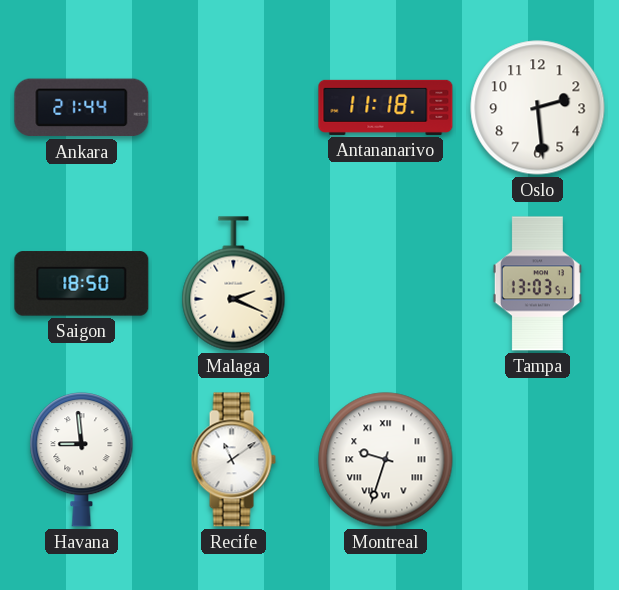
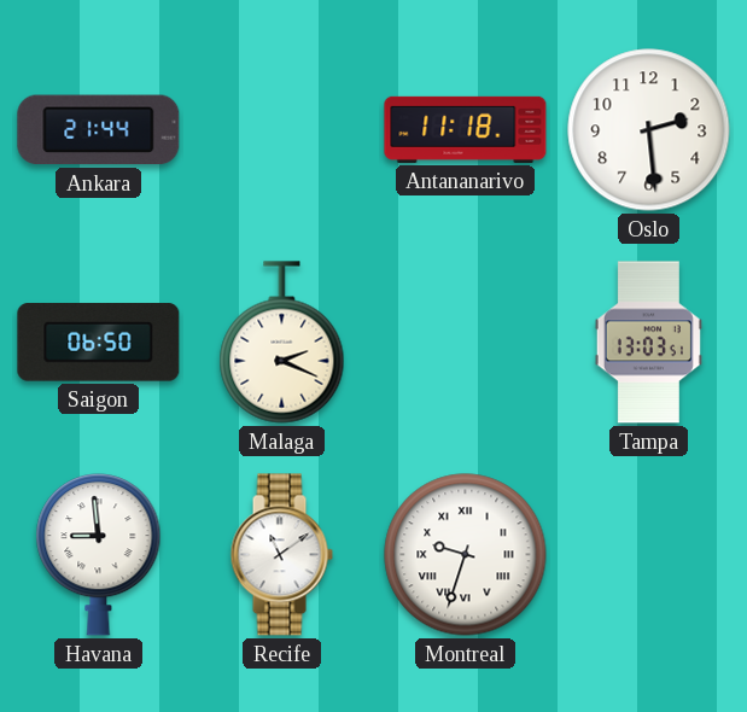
Saigon: 18:50 -> 06:50
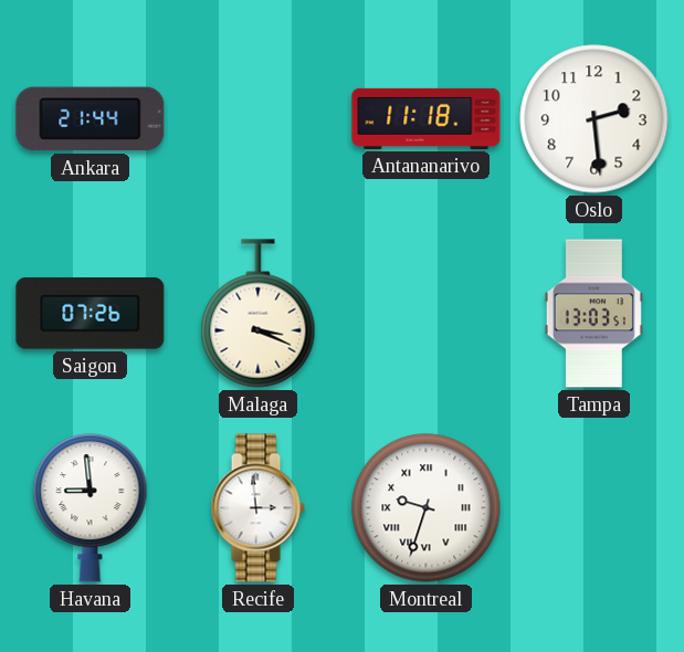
Saigon: 06:50 -> 07:26
Malaga: 2:19 -> 3:19
Recife: 11:09 -> 2:59
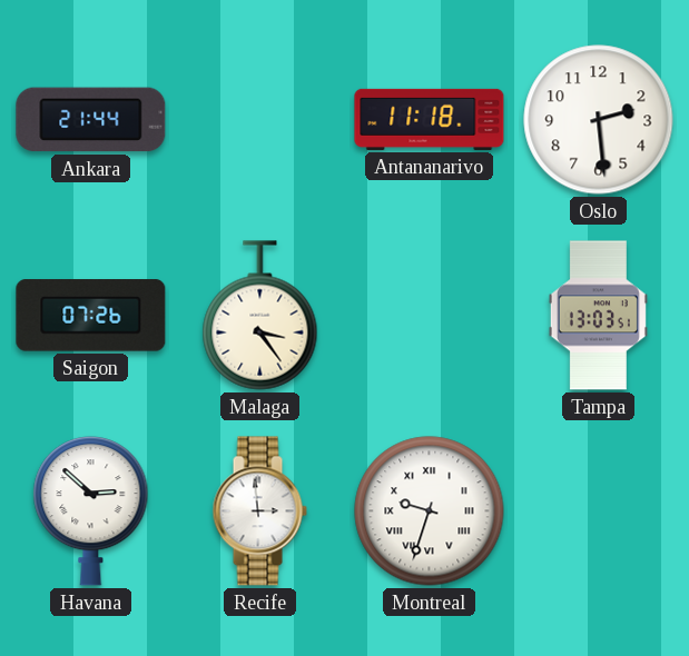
Malaga: 3:19 -> 3:24
Havana: 8:59 -> 2:52
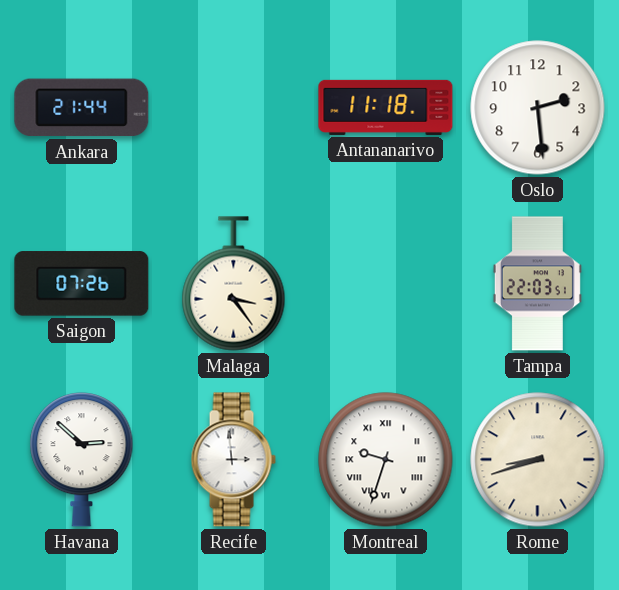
Tampa: 13:03 -> 22:03
Rome: none -> 8:42
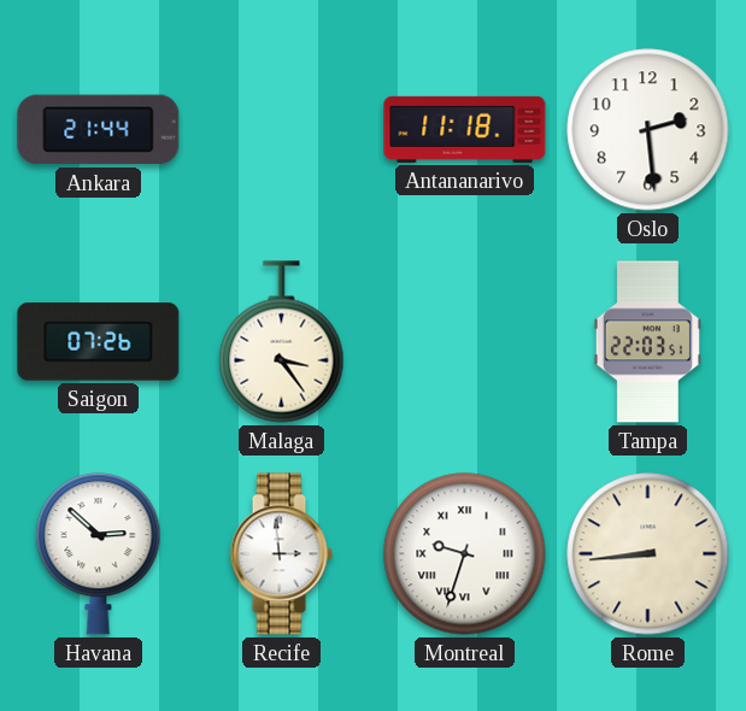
Rome: 8:42 -> 8:44
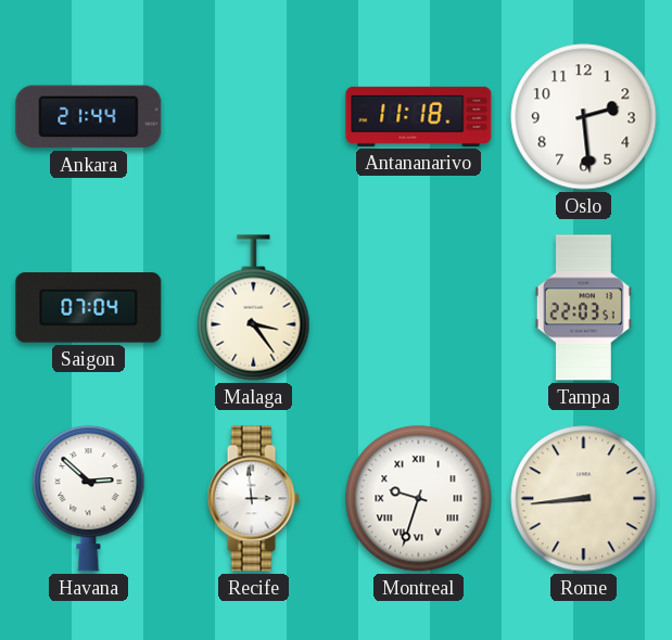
Saigon: 07:26 -> 07:04
